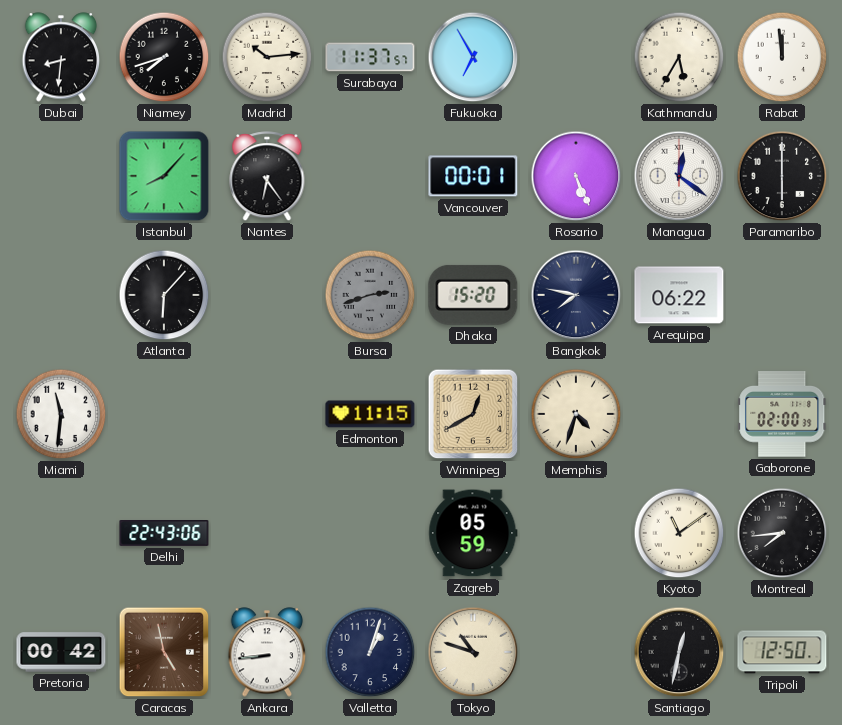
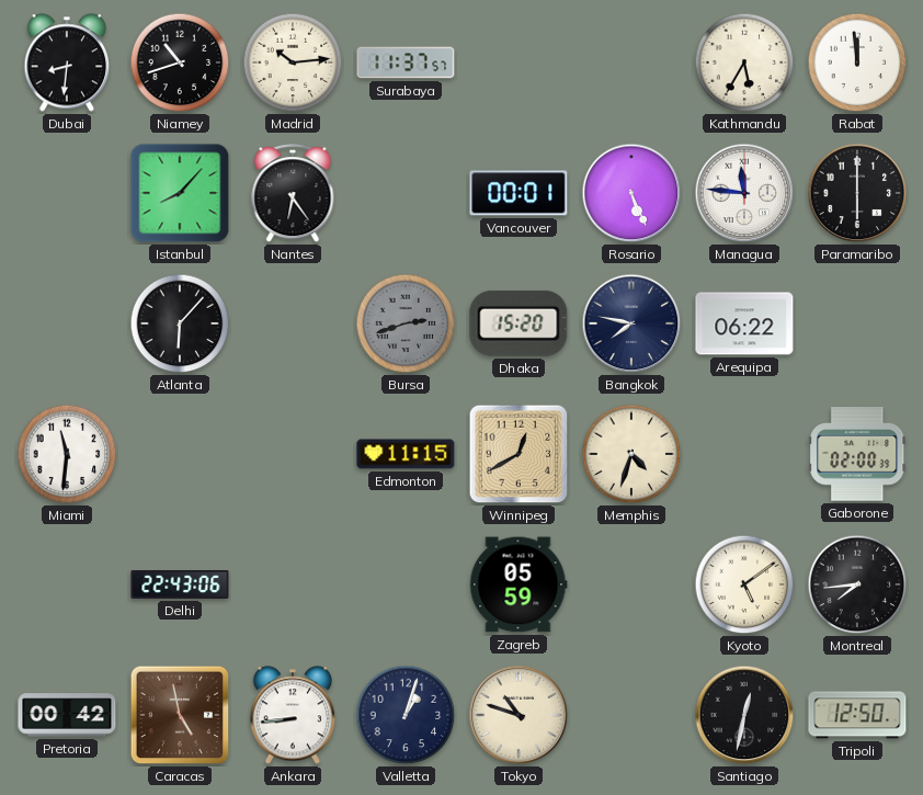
Niamey: 7:42 -> 10:42
Fukuoka: 6:55 -> none
Managua: 12:21 -> 11:46
Kyoto: 11:09 -> 5:09
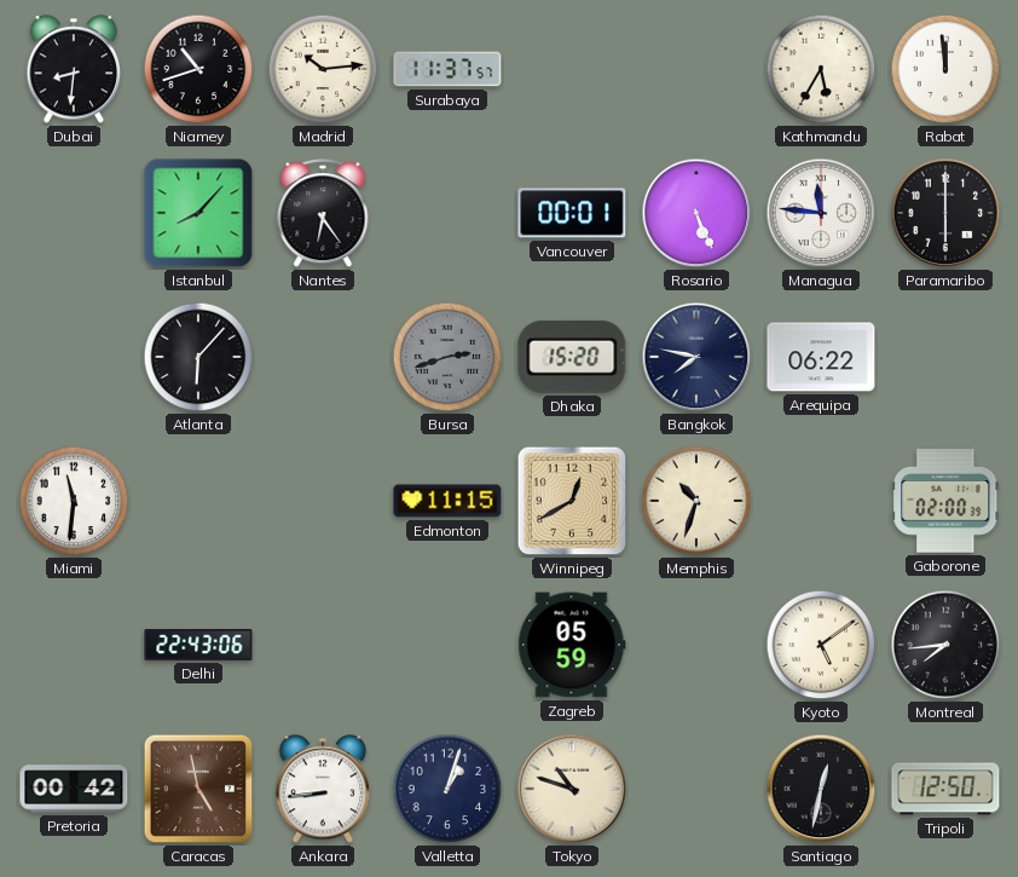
Memphis: 4:33 -> 10:33
